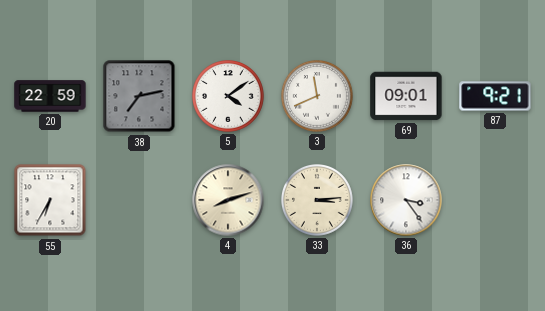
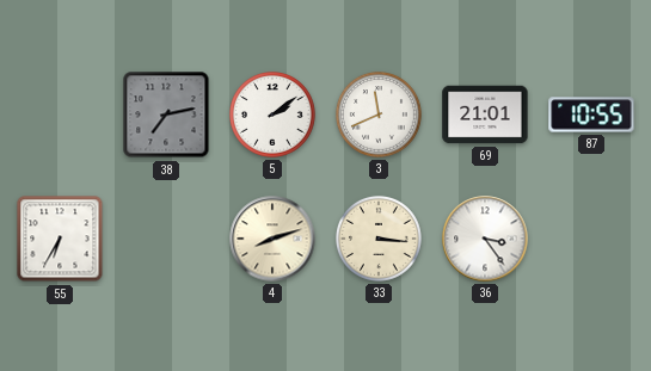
20: 22:59 -> none
5: 4:09 -> 2:09
69: 09:01 -> 21:01
87: 9:21 -> 10:55
33: 3:14 -> 3:16
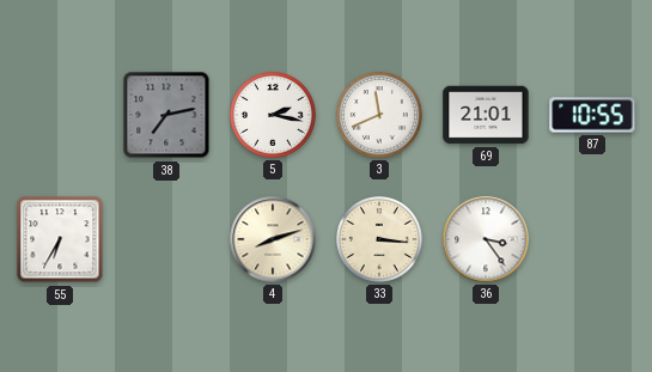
5: 2:09 -> 2:17
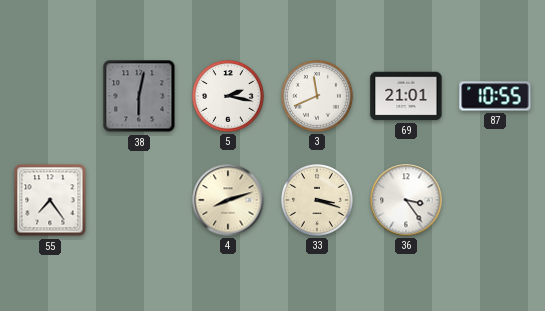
38: 7:13 -> 6:02
55: 6:35 -> 7:24
33: 3:16 -> 3:18
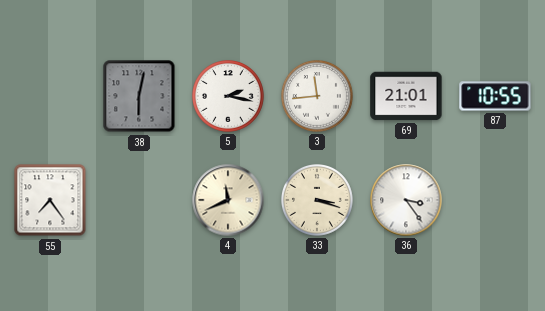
3: 11:41 -> 11:44
4: 8:12 -> 11:41
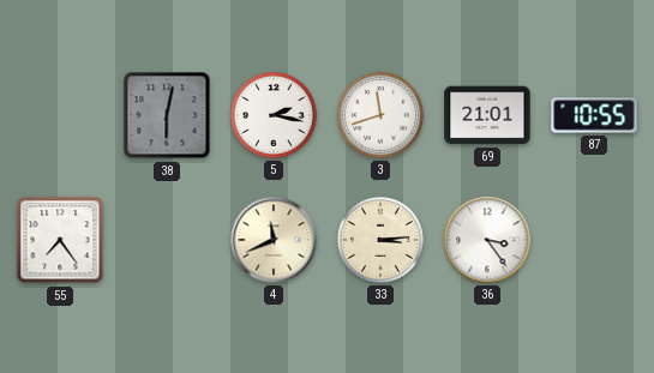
3: 11:44 -> 11:42
33: 3:18 -> 3:14
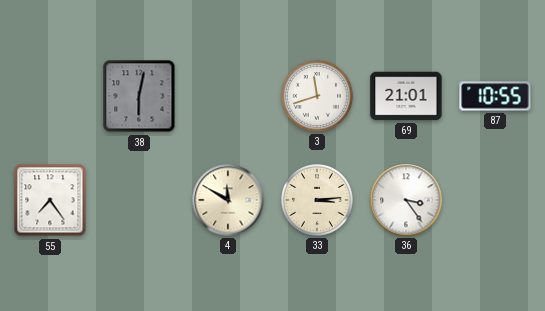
5: 2:17 -> none
4: 11:41 -> 11:50
